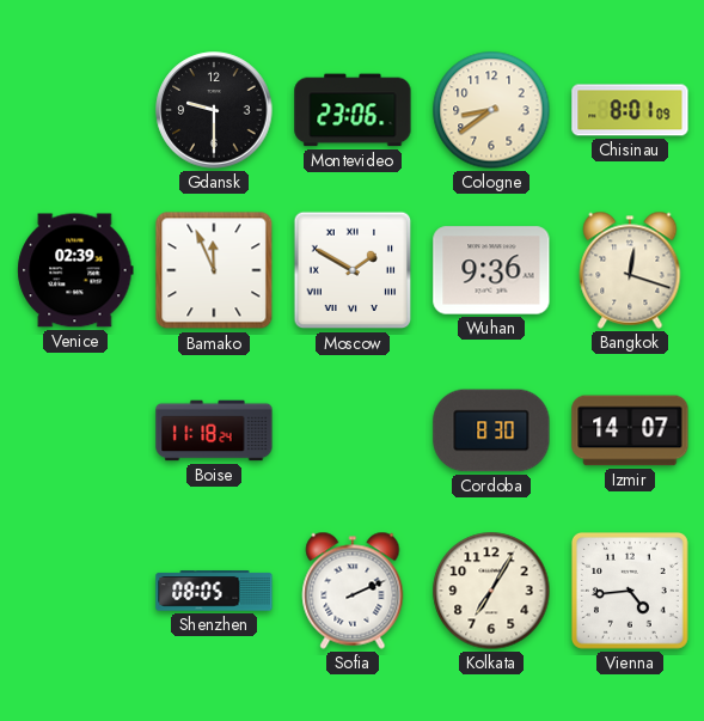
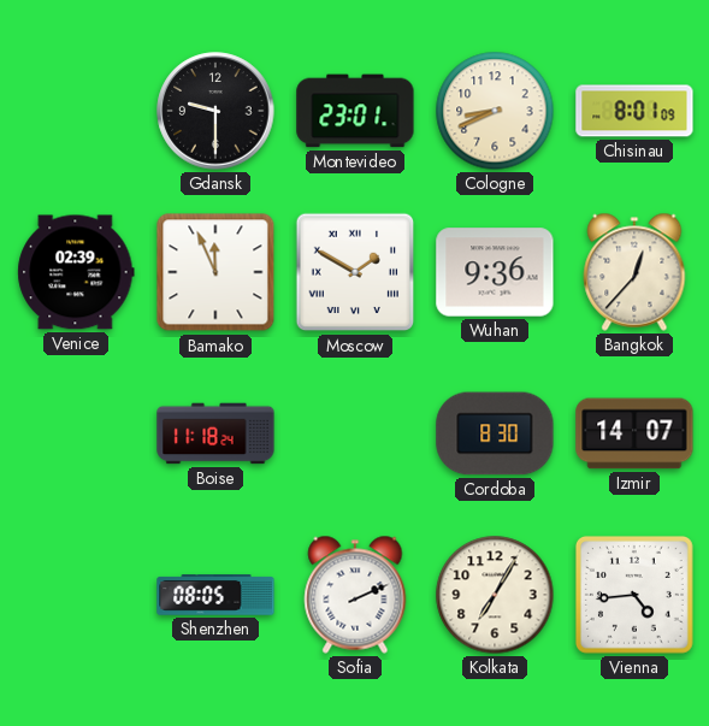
Montevideo: 23:06 -> 23:01
Cologne: 8:39 -> 8:41
Bangkok: 12:18 -> 12:37
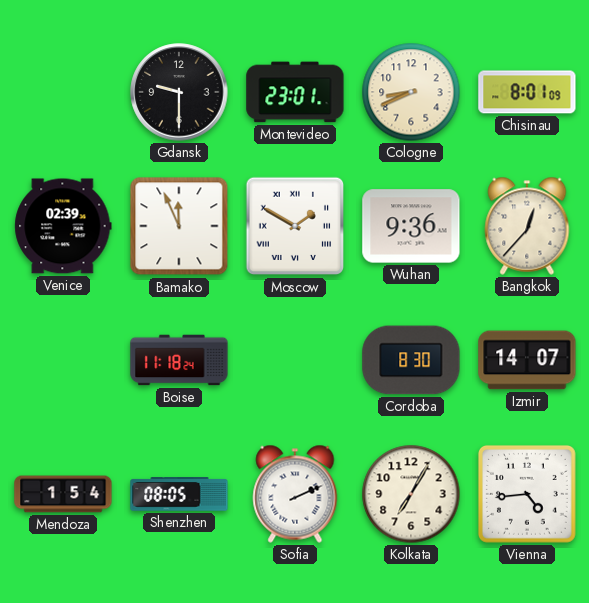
Mendoza: none -> 1:54
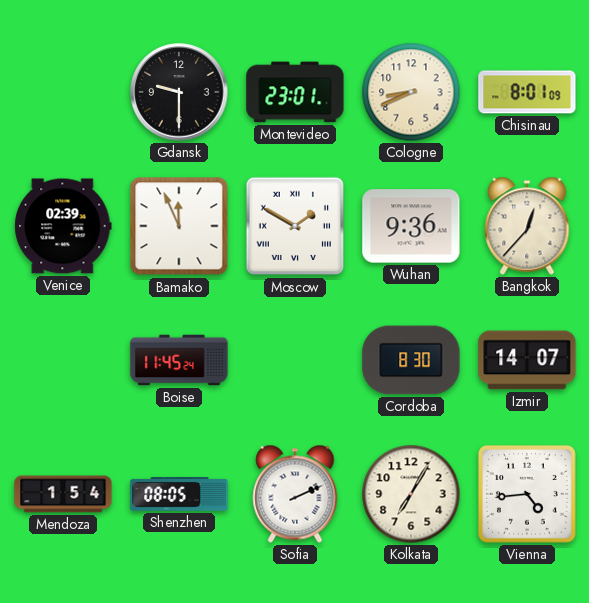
Boise: 11:18 -> 11:45
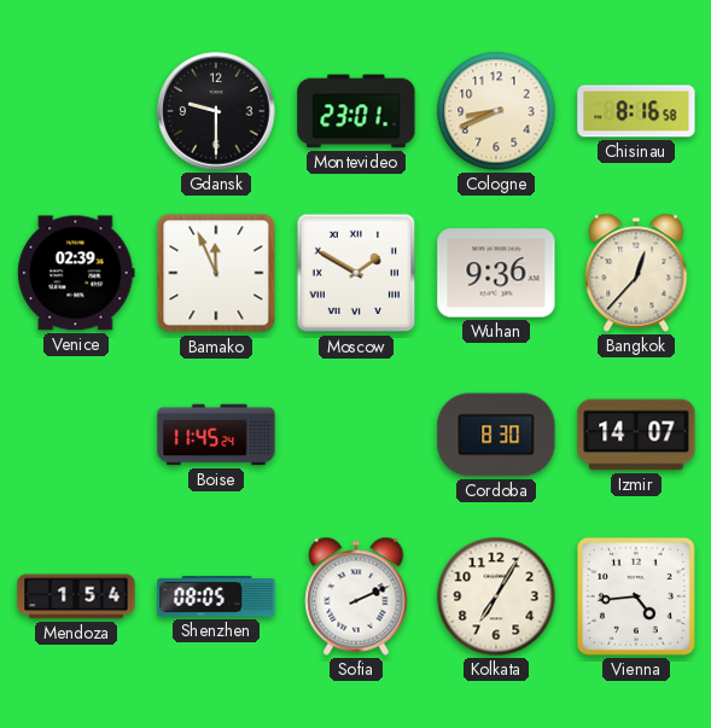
Chisinau: 8:01 -> 8:16
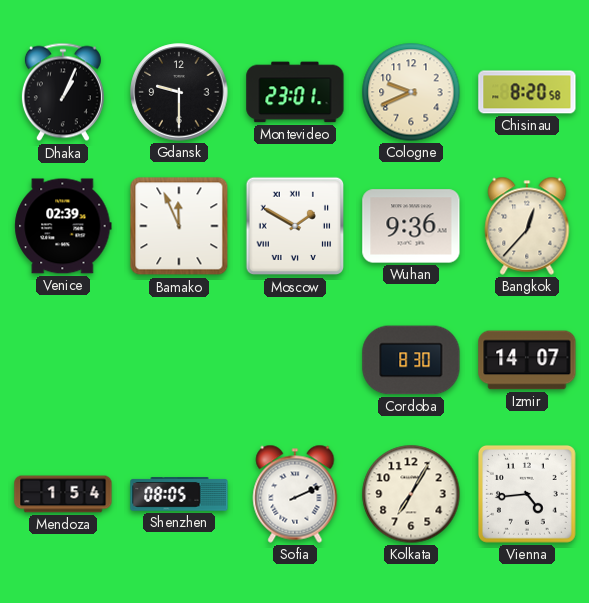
Dhaka: none -> 1:04
Cologne: 8:41 -> 9:41
Chisinau: 8:16 -> 8:20
Boise: 11:45 -> none
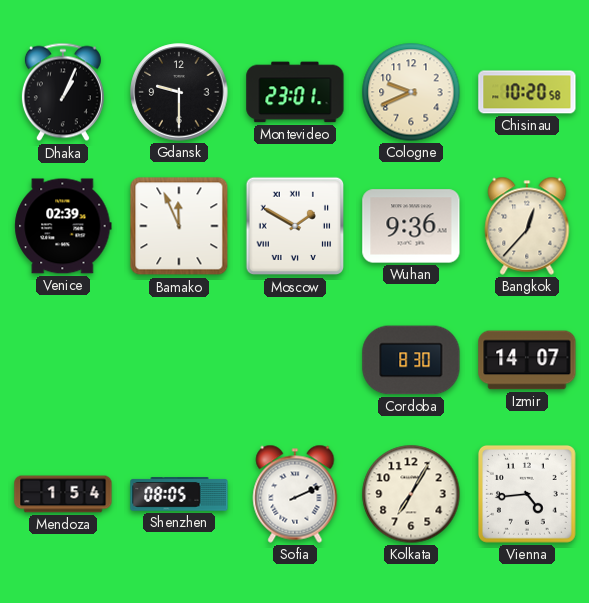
Chisinau: 8:20 -> 10:20
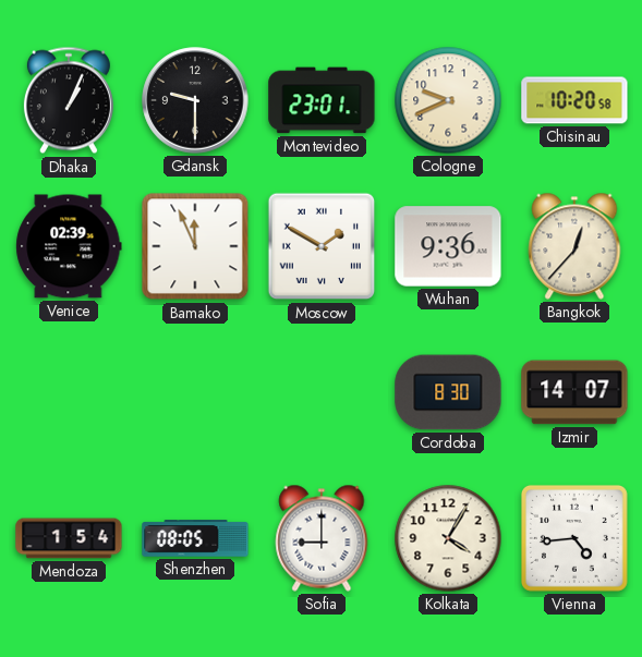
Sofia: 2:11 -> 9:00
Kolkata: 7:05 -> 4:05
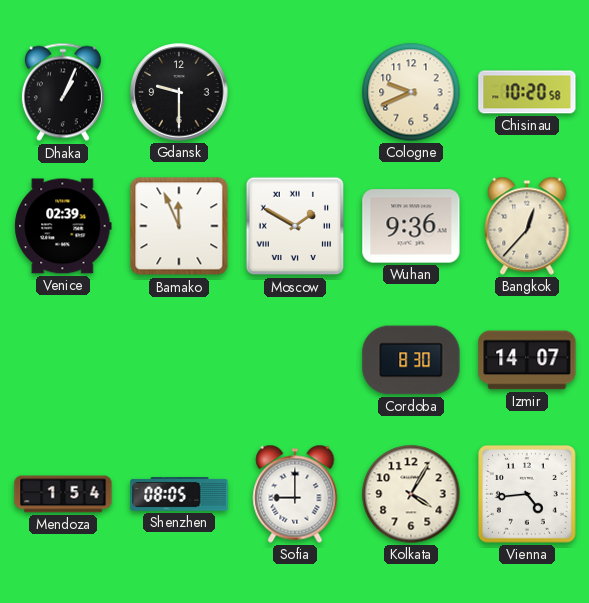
Montevideo: 23:01 -> none
